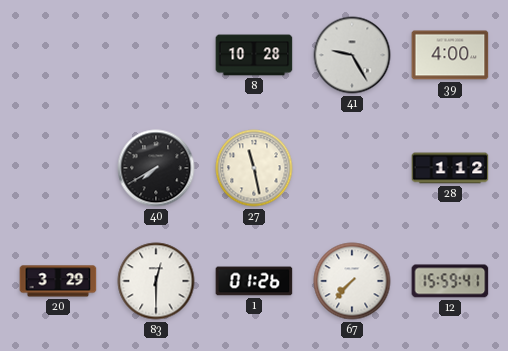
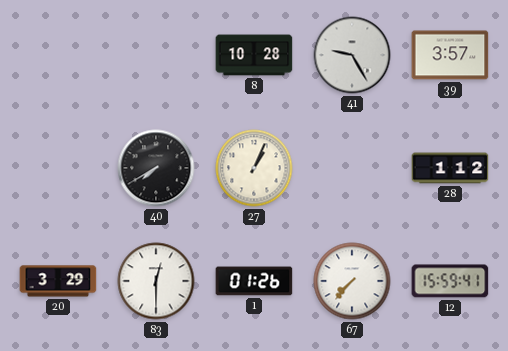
39: 4:00 -> 3:57
27: 11:28 -> 1:04
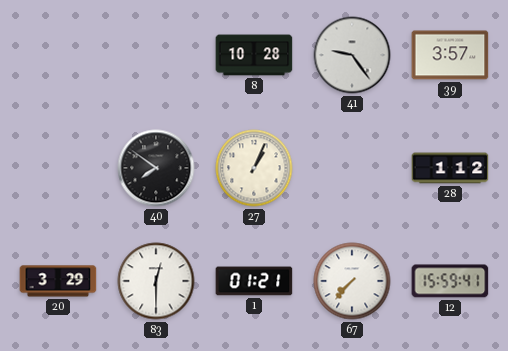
41: 9:25 -> 9:24
40: 7:40 -> 7:51
1: 01:26 -> 01:21
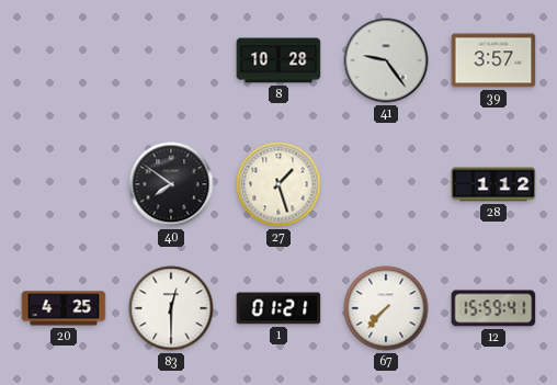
27: 1:04 -> 1:27
20: 3:29 -> 4:25
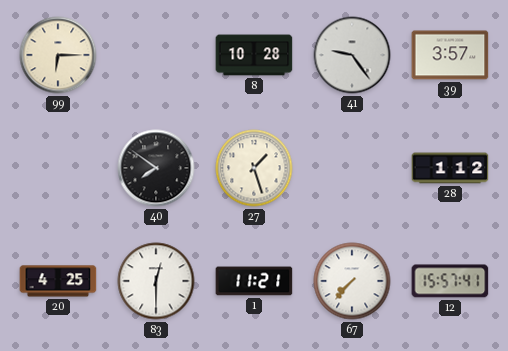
99: none -> 6:15
1: 01:21 -> 11:21
12: 15:59 -> 15:57
